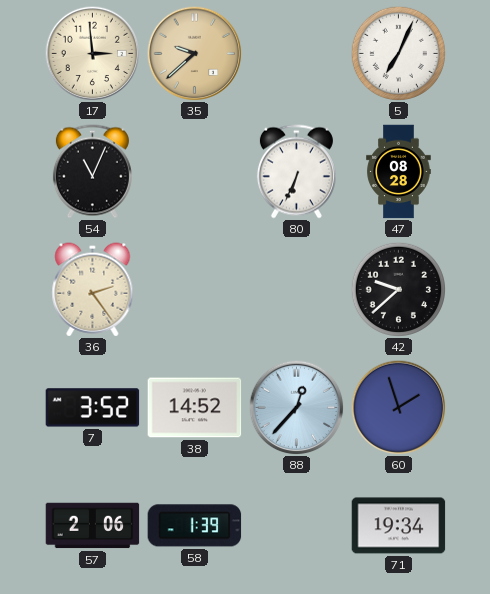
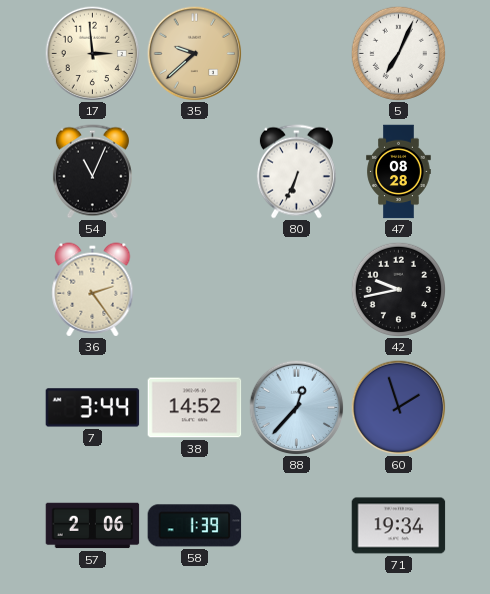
42: 9:38 -> 9:43
7: 3:52 -> 3:44
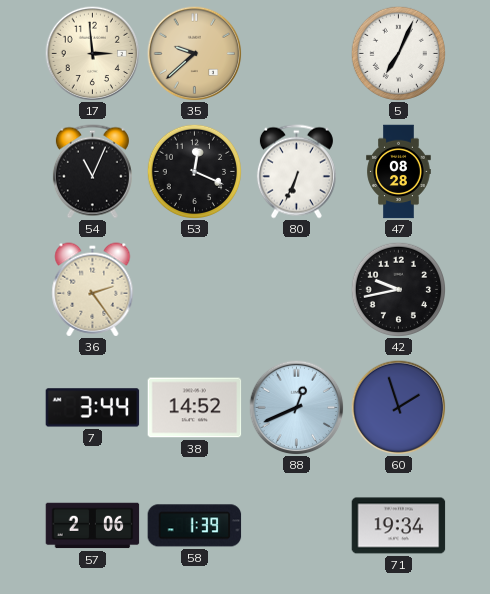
53: none -> 12:19
88: 12:37 -> 12:41
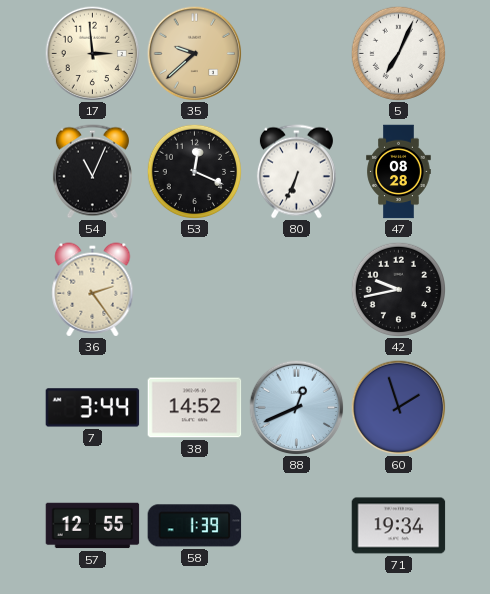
57: 2:06 -> 12:55
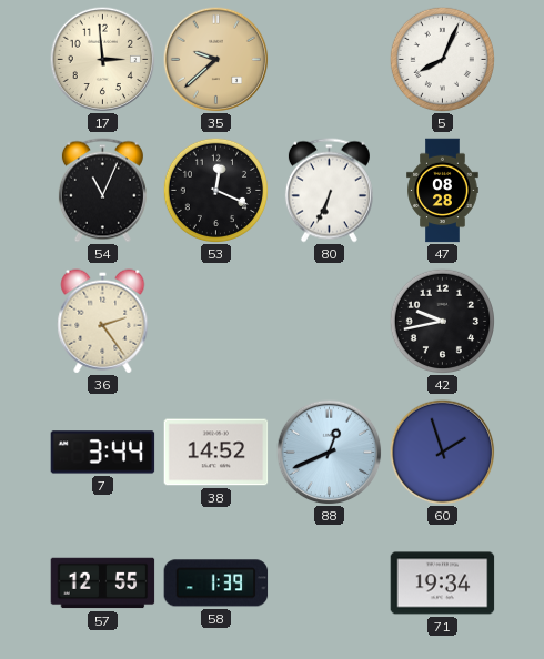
5: 7:04 -> 8:04
